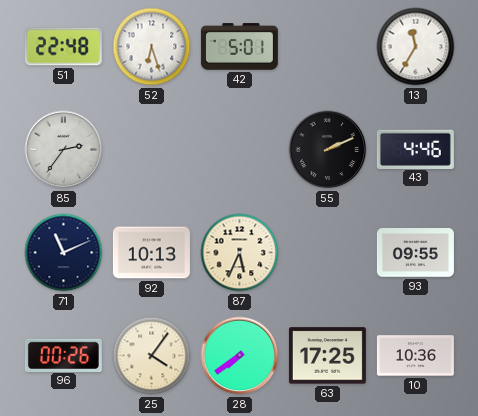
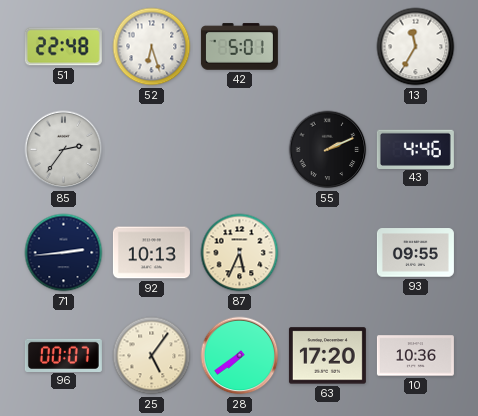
71: 11:11 -> 2:44
96: 00:26 -> 00:07
25: 4:06 -> 5:06
63: 17:25 -> 17:20
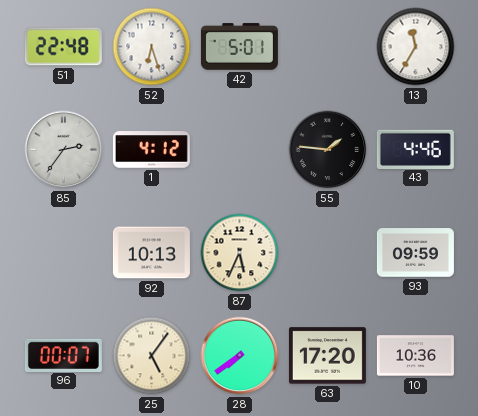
1: none -> 4:12
55: 2:11 -> 1:46
71: 2:44 -> none
93: 09:55 -> 09:59
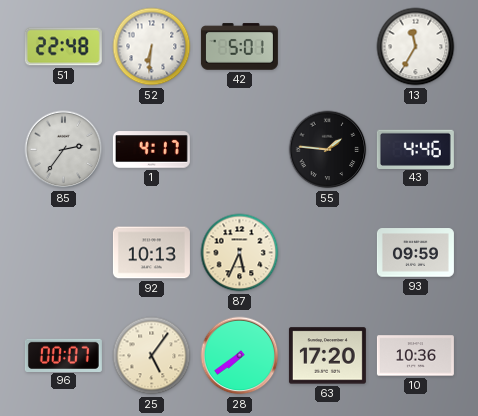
52: 6:27 -> 6:31
1: 4:12 -> 4:17
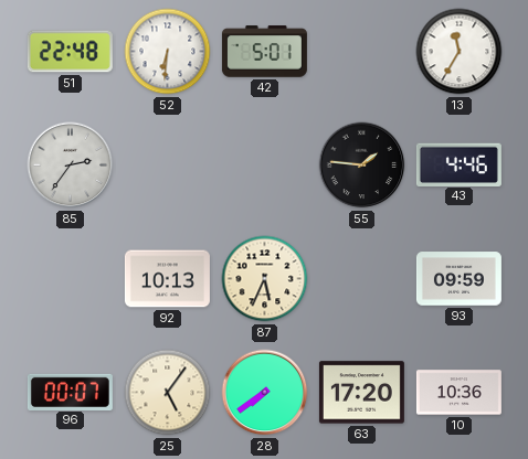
1: 4:17 -> none
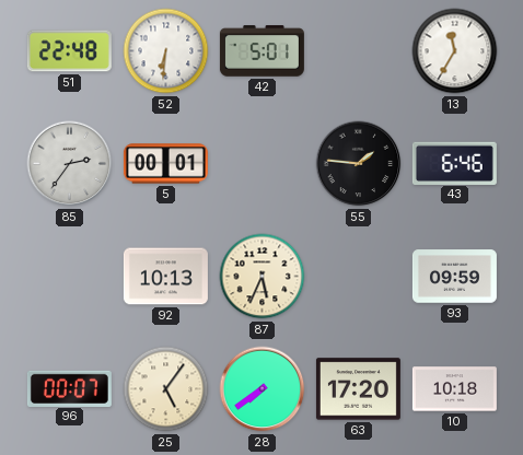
5: none -> 00:01
43: 4:46 -> 6:46
10: 10:36 -> 10:18
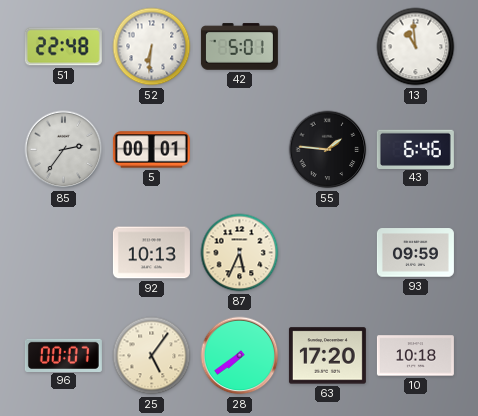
13: 11:35 -> 10:59
